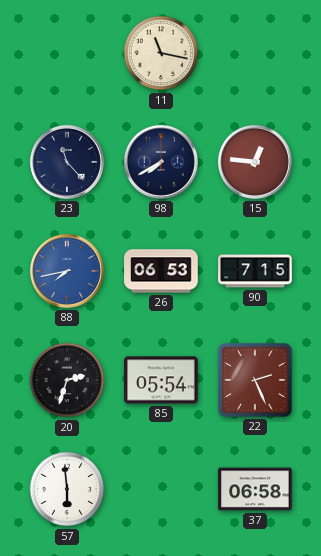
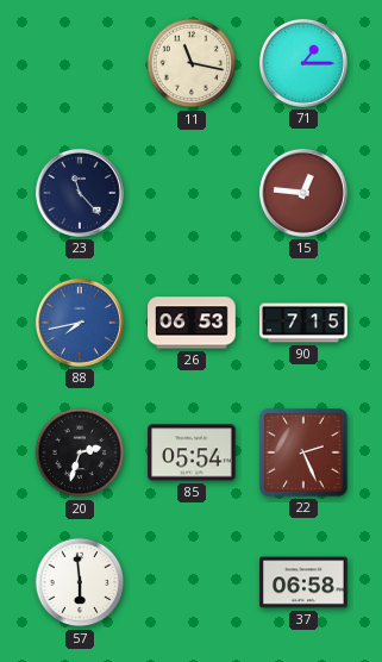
71: none -> 1:15
98: 7:40 -> none
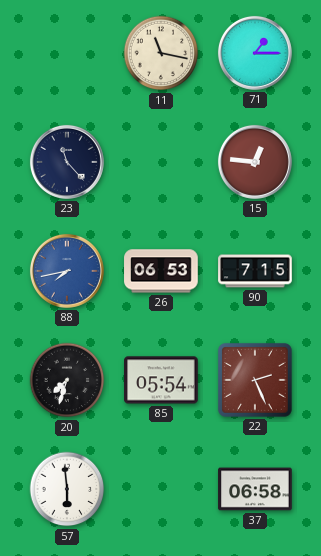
20: 2:33 -> 7:33
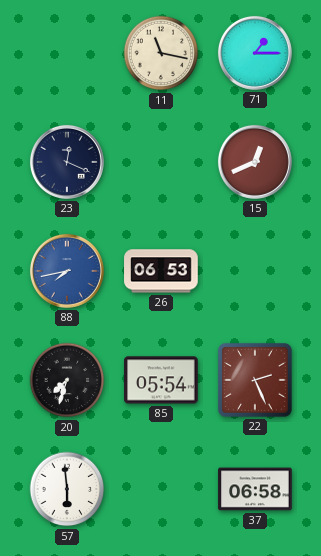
23: 11:23 -> 12:19
15: 12:46 -> 12:41
90: 7:15 -> none
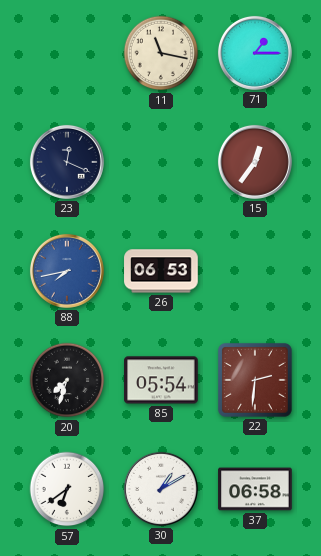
15: 12:41 -> 12:36
22: 2:26 -> 2:31
57: 5:59 -> 6:39
30: none -> 1:10
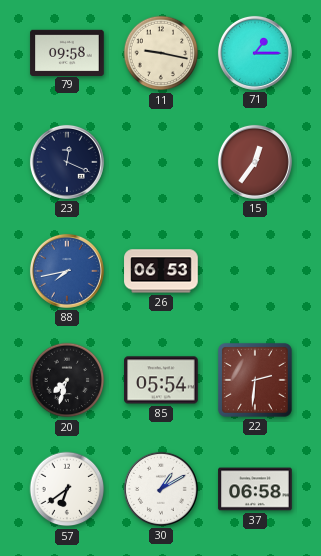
79: none -> 09:58
11: 11:17 -> 9:17
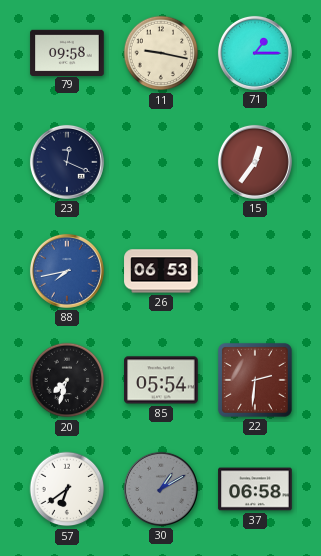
30 dial: white -> grey
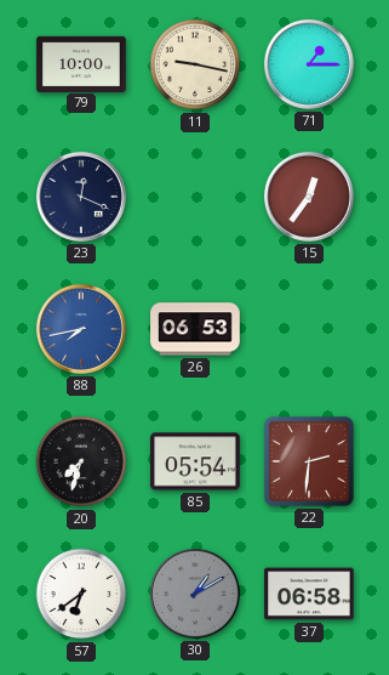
79: 09:58 -> 10:00
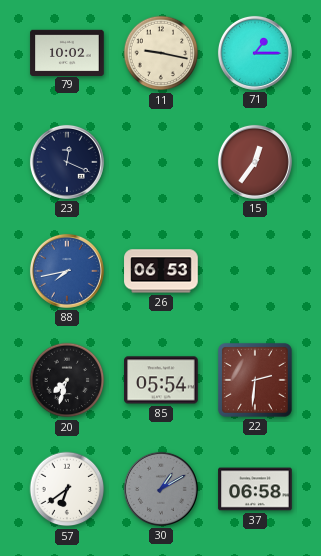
79: 10:00 -> 10:02
